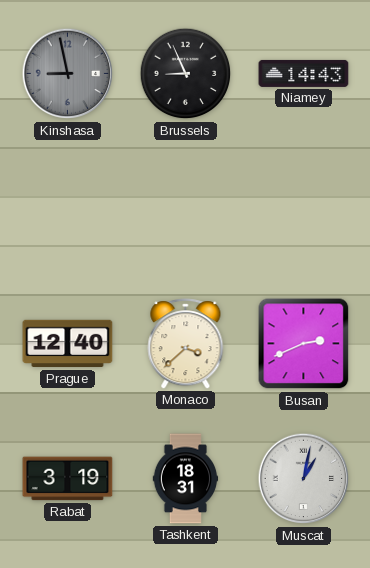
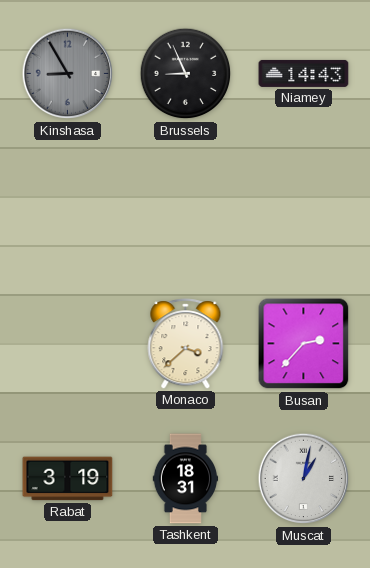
Kinshasa: 8:58 -> 8:55
Prague: 12:40 -> none
Busan: 2:41 -> 2:37
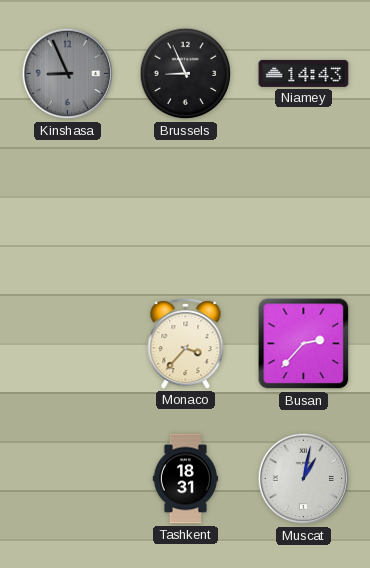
Kinshasa: 8:55 -> 8:56
Monaco: 3:38 -> 3:37
Rabat: 3:19 -> none
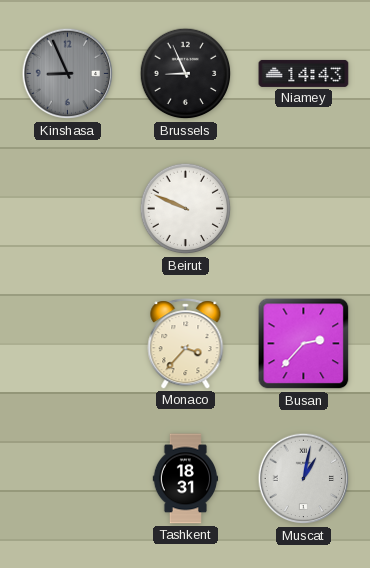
Beirut: none -> 9:49
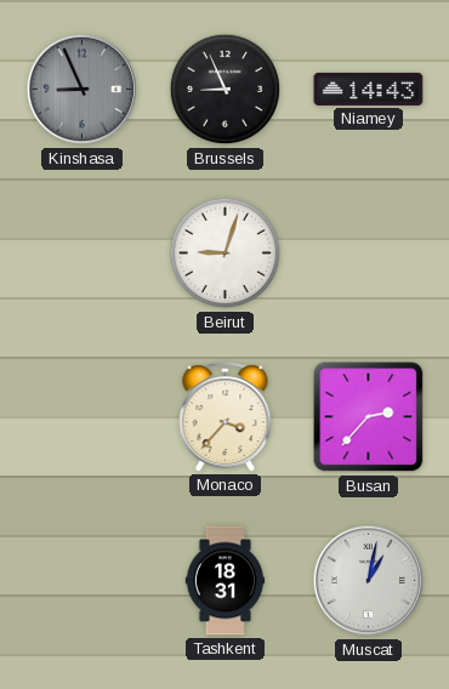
Beirut: 9:49 -> 9:03
